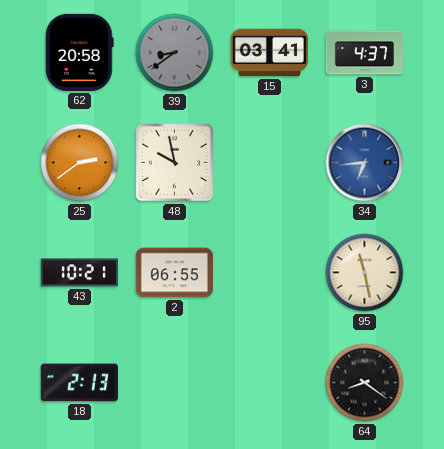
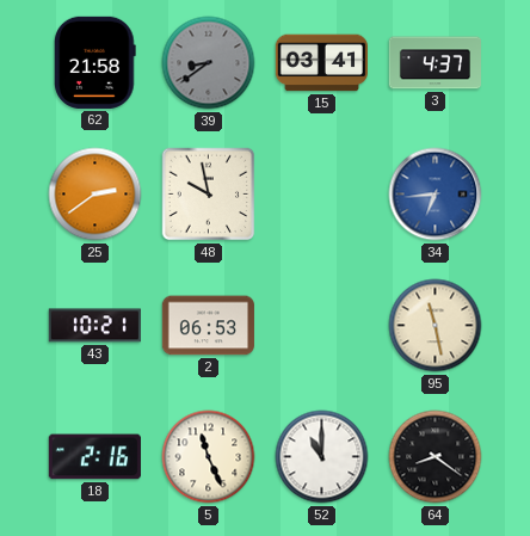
62: 20:58 -> 21:58
2: 06:55 -> 06:53
18: 2:13 -> 2:16
5: none -> 11:26
52: none -> 11:00
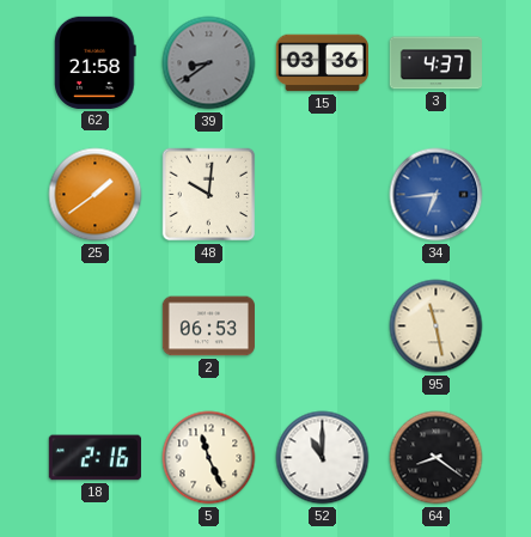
15: 03:41 -> 03:36
25: 2:39 -> 1:39
48: 9:58 -> 10:01
43: 10:21 -> none
